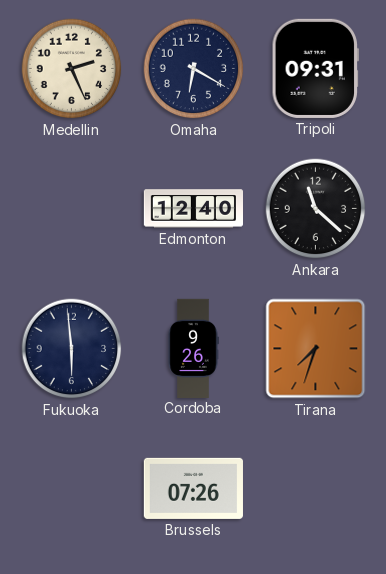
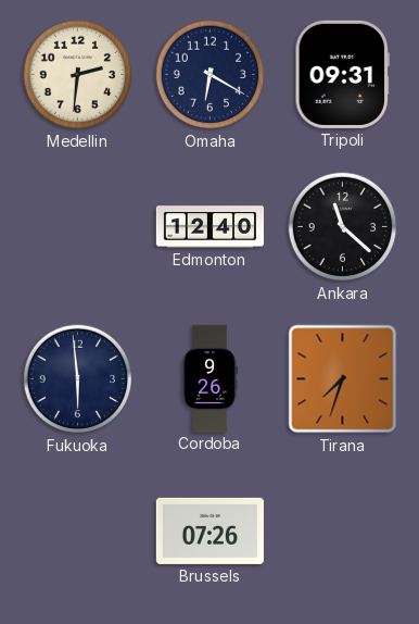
Medellin: 2:26 -> 2:31
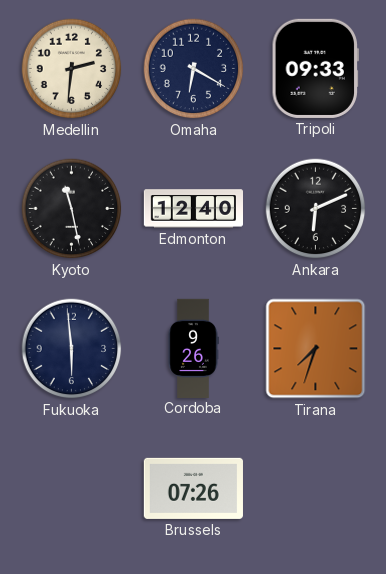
Tripoli: 09:31 -> 09:33
Kyoto: none -> 11:28
Ankara: 11:22 -> 6:11
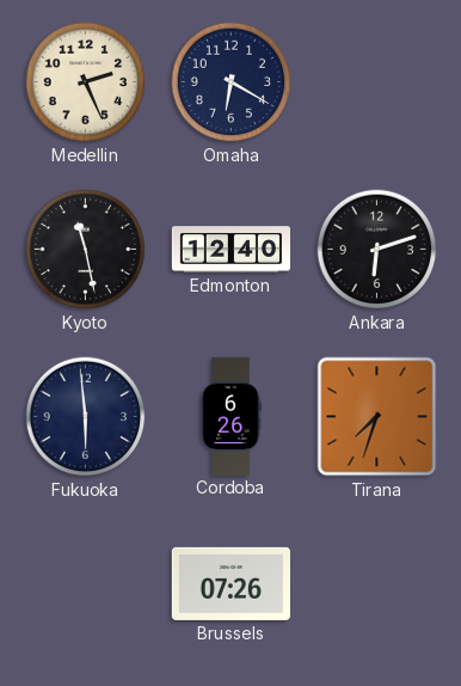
Medellin: 2:31 -> 2:26
Tripoli: 09:33 -> none
Ankara: 6:11 -> 6:12
Cordoba: 9:26 -> 6:26
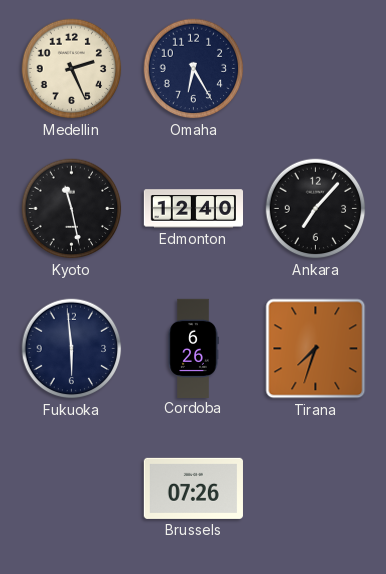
Omaha: 6:20 -> 6:25
Ankara: 6:12 -> 7:07
